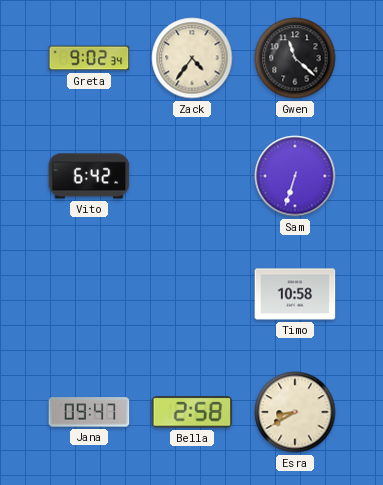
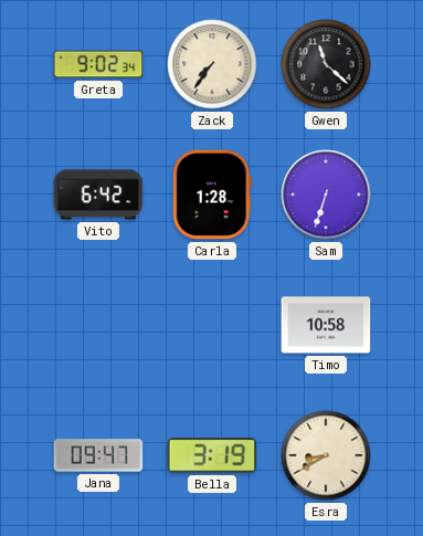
Zack: 4:36 -> 7:36
Carla: none -> 1:28
Bella: 2:58 -> 3:19
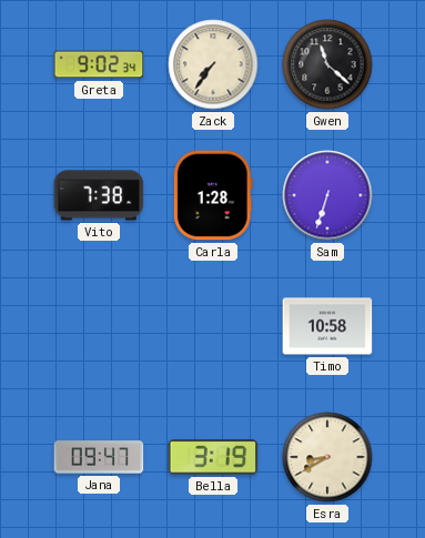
Vito: 6:42 -> 7:38
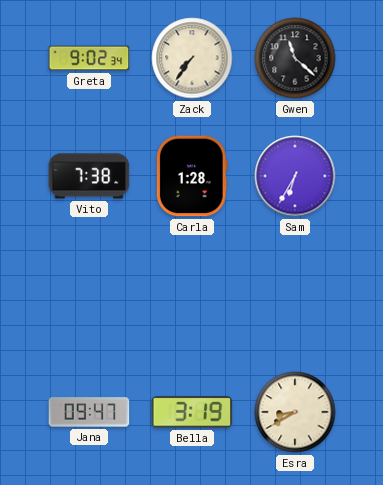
Sam: 6:33 -> 6:35
Timo: 10:58 -> none
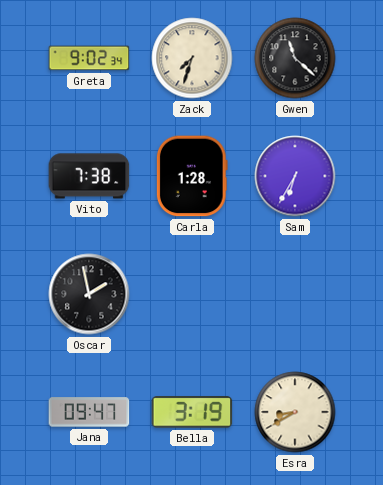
Zack: 7:36 -> 7:33
Oscar: none -> 1:58
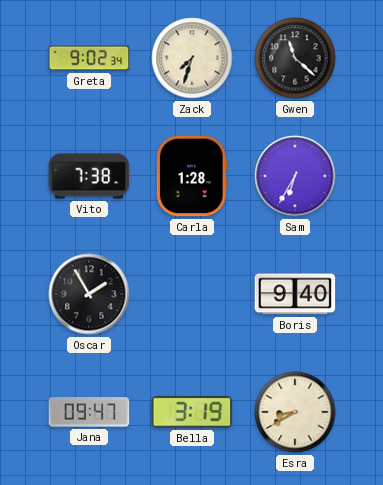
Oscar: 1:58 -> 1:55
Boris: none -> 9:40
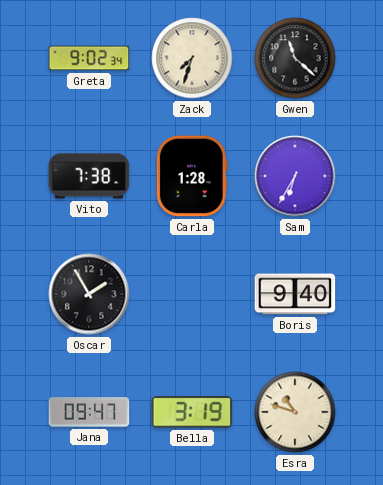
Esra: 8:40 -> 10:48
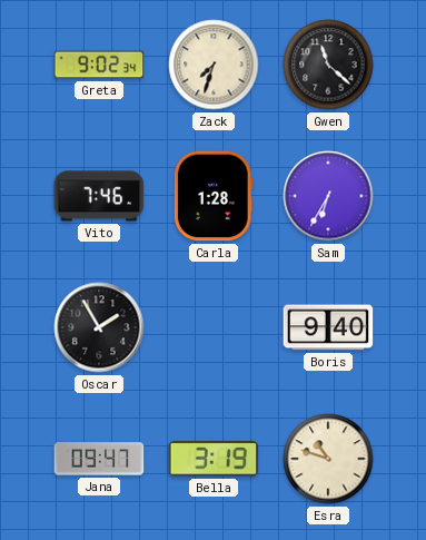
Vito: 7:38 -> 7:46
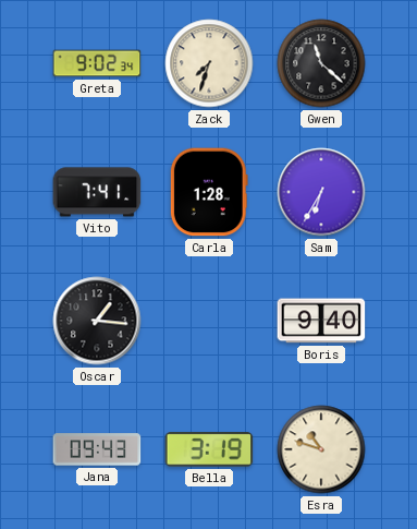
Vito: 7:46 -> 7:41
Oscar: 1:55 -> 1:16
Jana: 09:47 -> 09:43
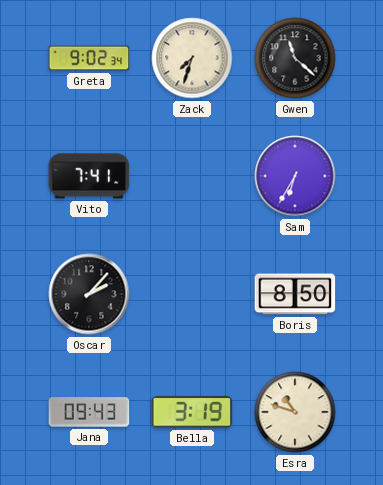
Carla: 1:28 -> none
Oscar: 1:16 -> 2:07
Boris: 9:40 -> 8:50
